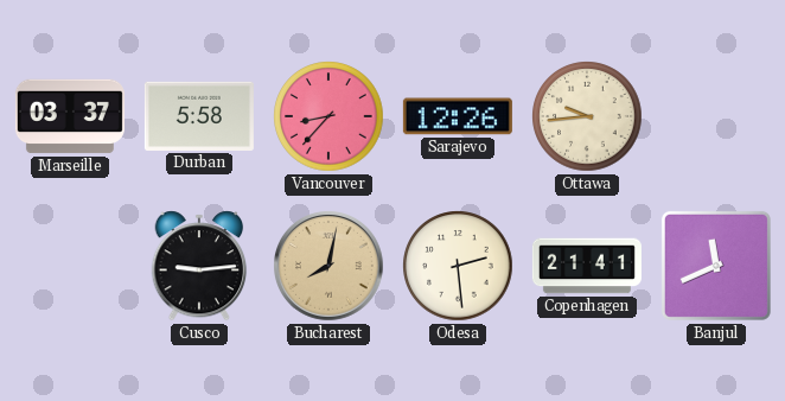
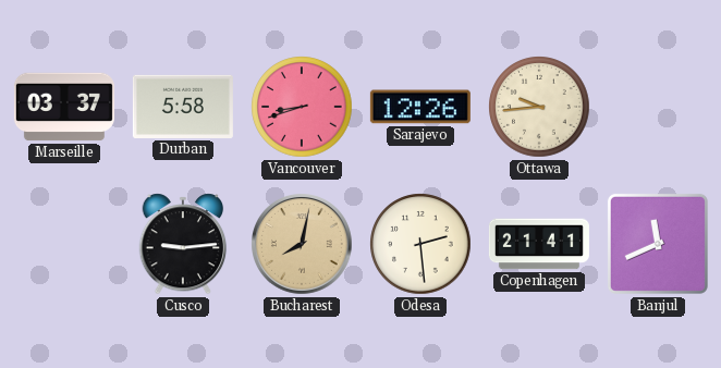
Vancouver: 8:37 -> 8:42
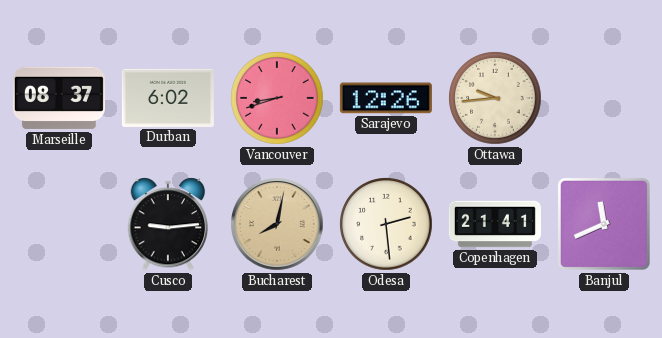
Marseille: 03:37 -> 08:37
Durban: 5:58 -> 6:02
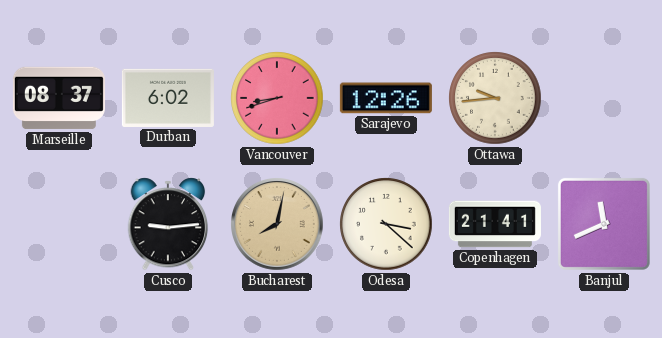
Odesa: 2:29 -> 3:22
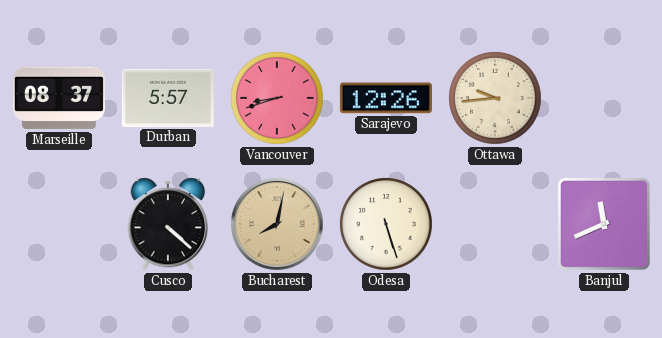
Durban: 6:02 -> 5:57
Cusco: 9:14 -> 4:22
Odesa: 3:22 -> 5:27
Copenhagen: 21:41 -> none
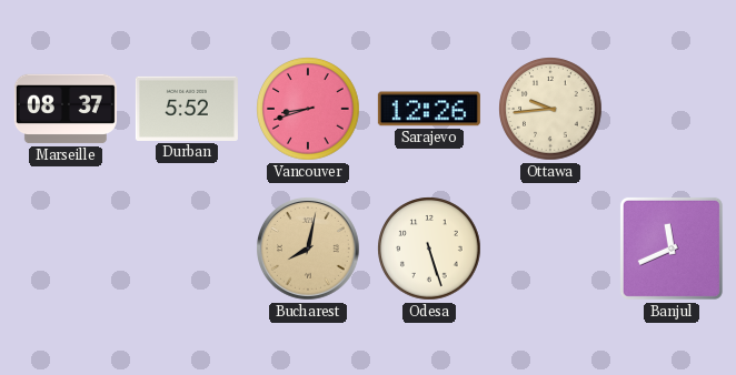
Durban: 5:57 -> 5:52
Cusco: 4:22 -> none
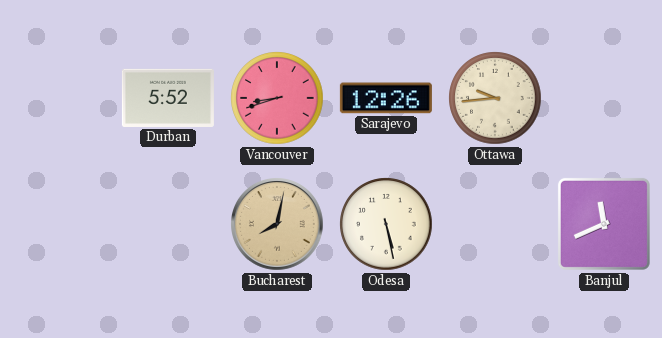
Marseille: 08:37 -> none
Odesa: 5:27 -> 5:28
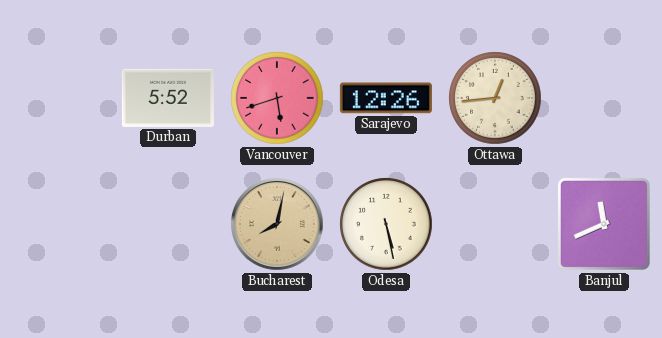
Vancouver: 8:42 -> 5:42
Ottawa: 9:44 -> 12:44
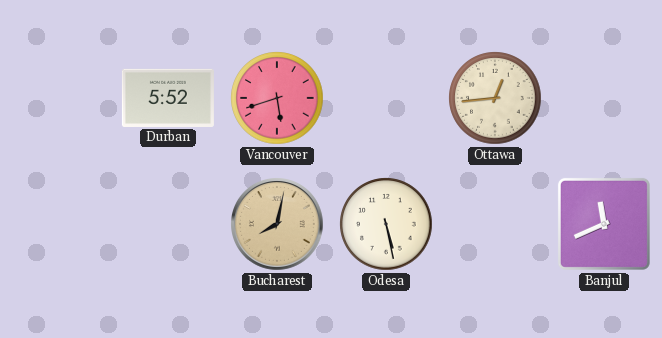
Sarajevo: 12:26 -> none
